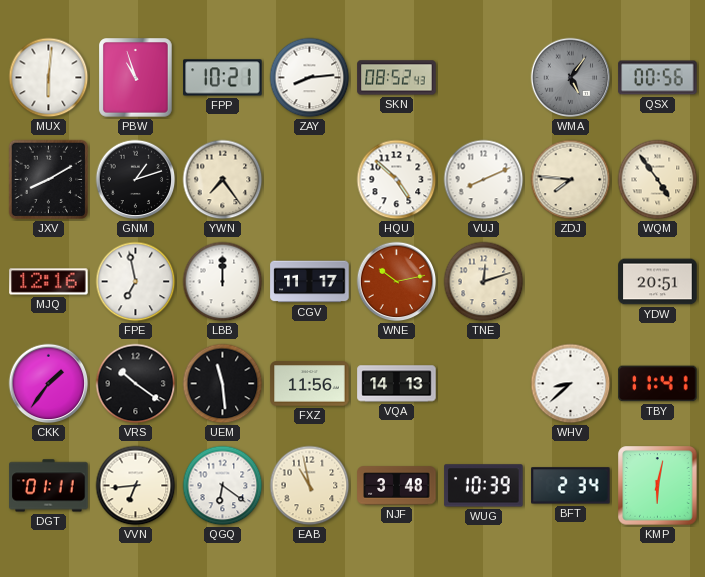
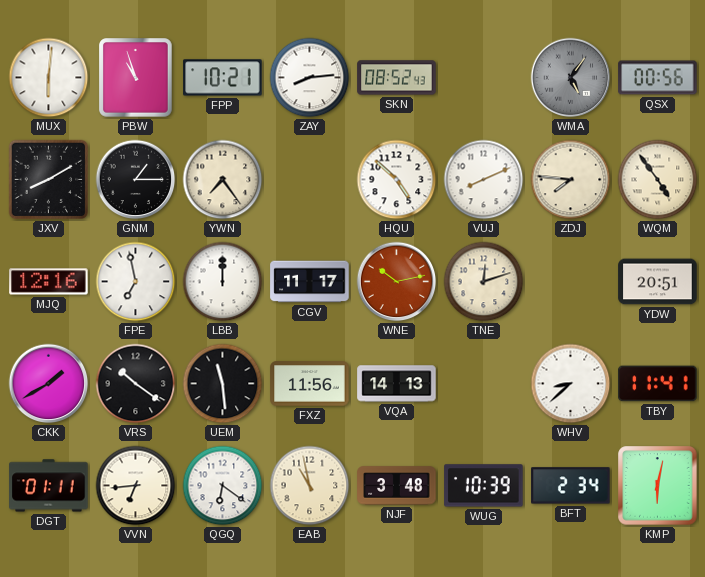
GNM: 1:12 -> 1:15
CKK: 1:36 -> 1:40
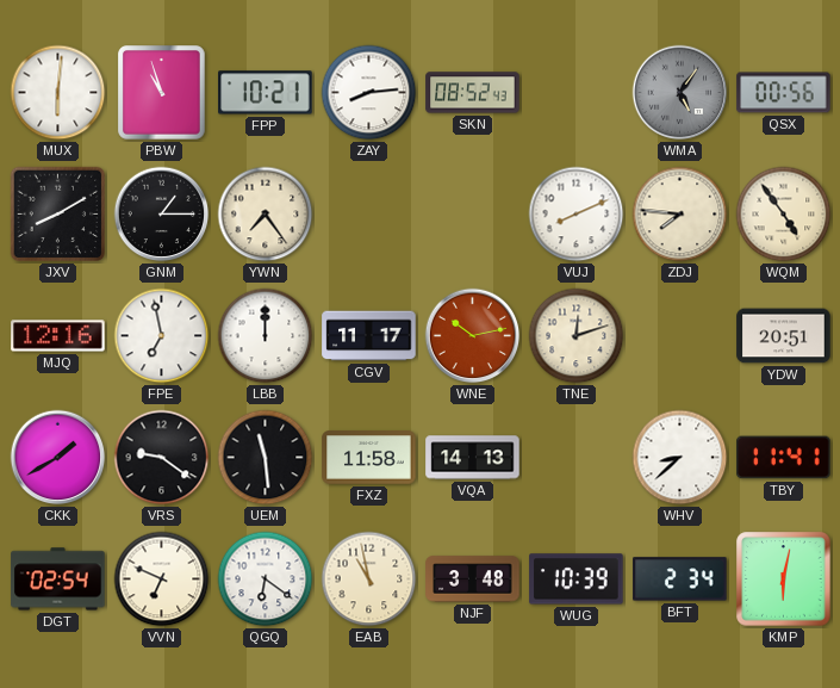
HQU: 4:52 -> none
VRS: 10:21 -> 9:21
FXZ: 11:56 -> 11:58
DGT: 01:11 -> 02:54
VVN: 6:44 -> 6:49
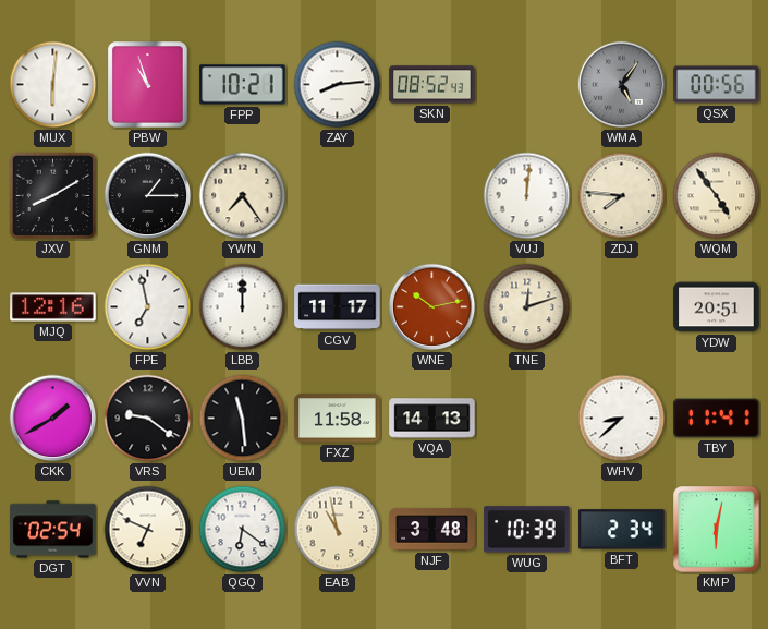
VUJ: 8:11 -> 12:01
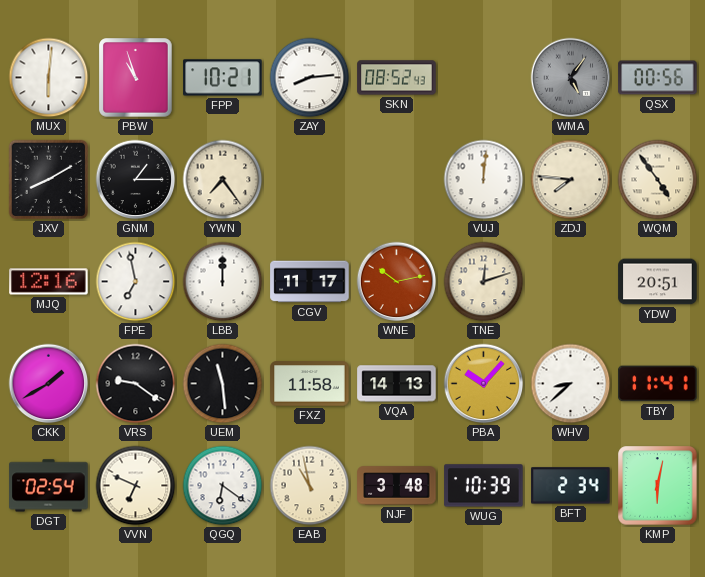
PBA: none -> 10:07
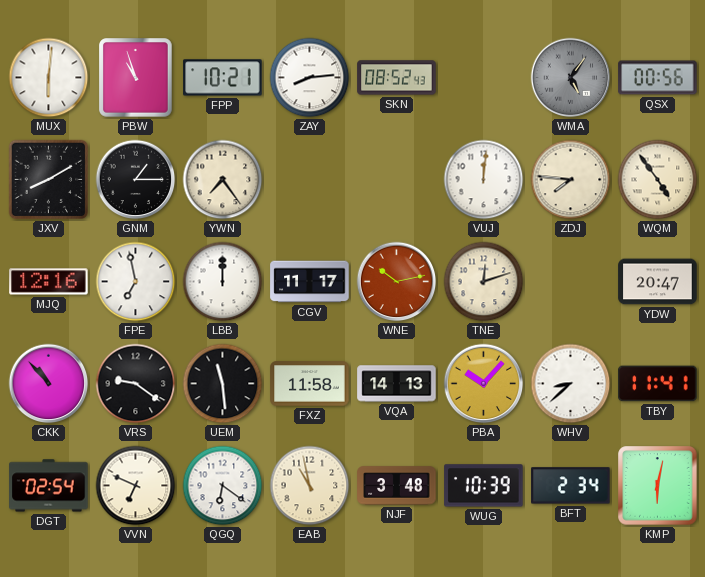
YDW: 20:51 -> 20:47
CKK: 1:40 -> 10:53
